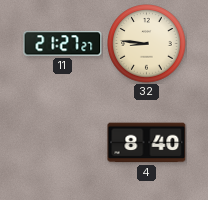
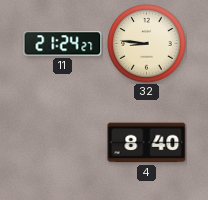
11: 21:27 -> 21:24
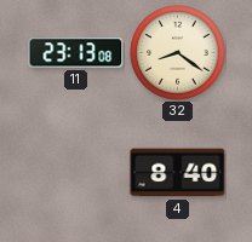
11: 21:24 -> 23:13
32: 8:46 -> 8:21
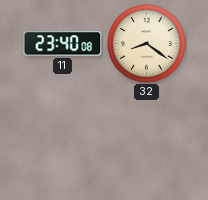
11: 23:13 -> 23:40
4: 8:40 -> none
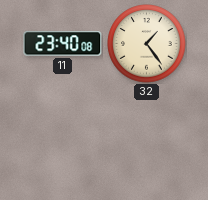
32: 8:21 -> 1:24
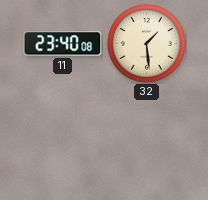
32: 1:24 -> 1:29
